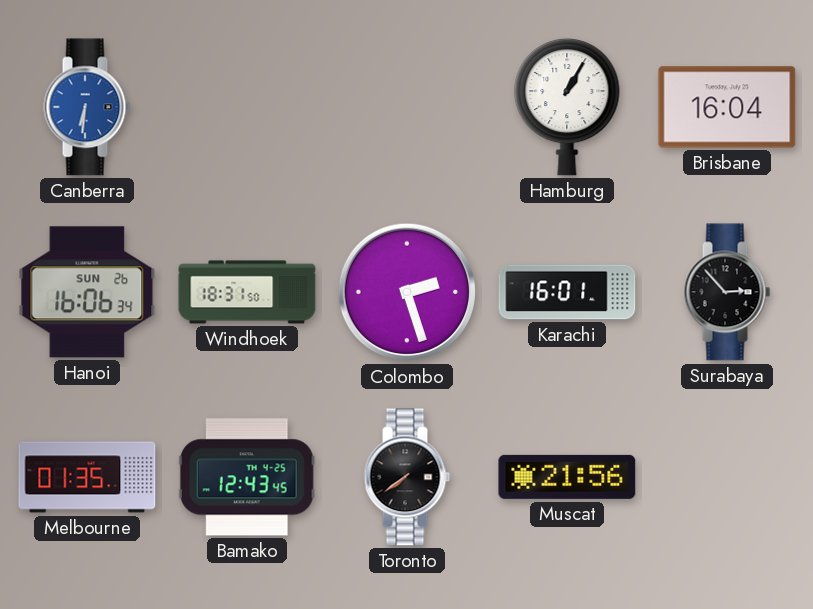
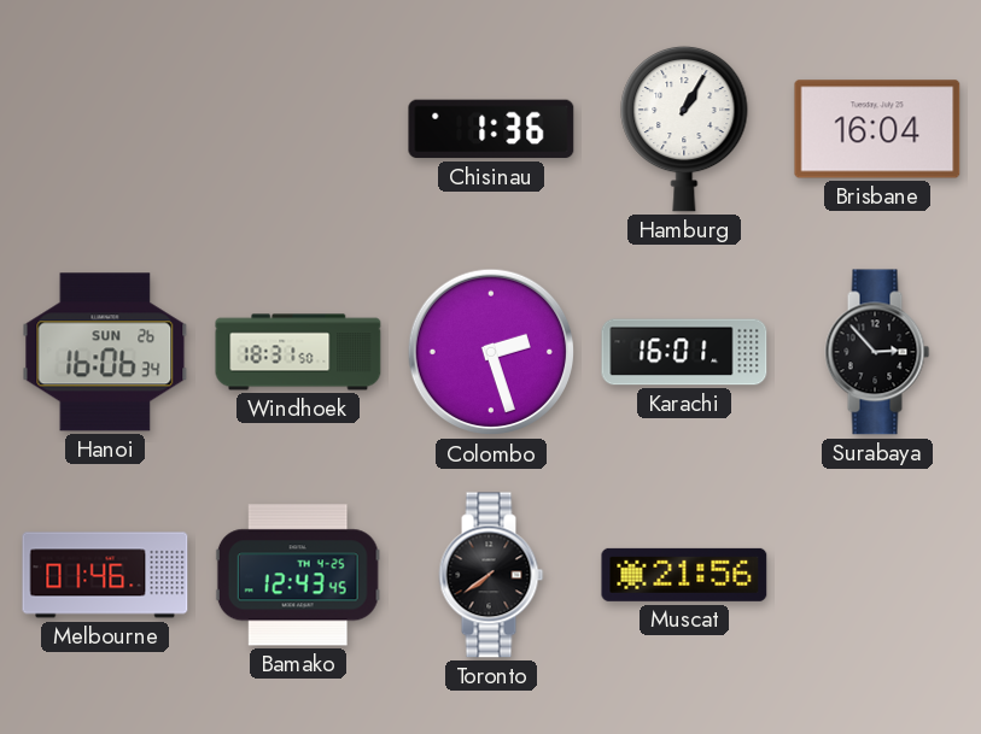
Canberra: 6:31 -> none
Chisinau: none -> 1:36
Melbourne: 01:35 -> 01:46
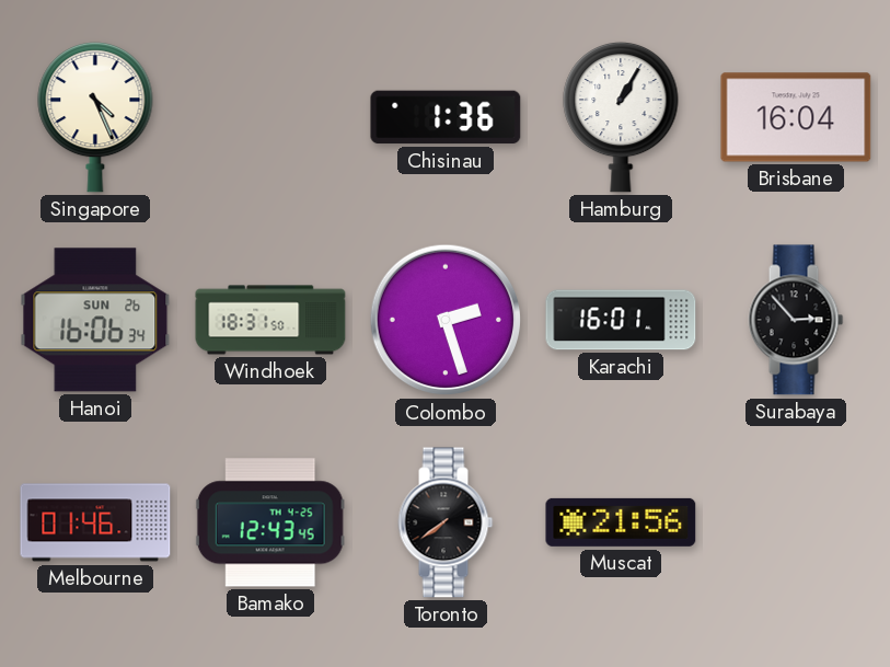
Singapore: none -> 4:26
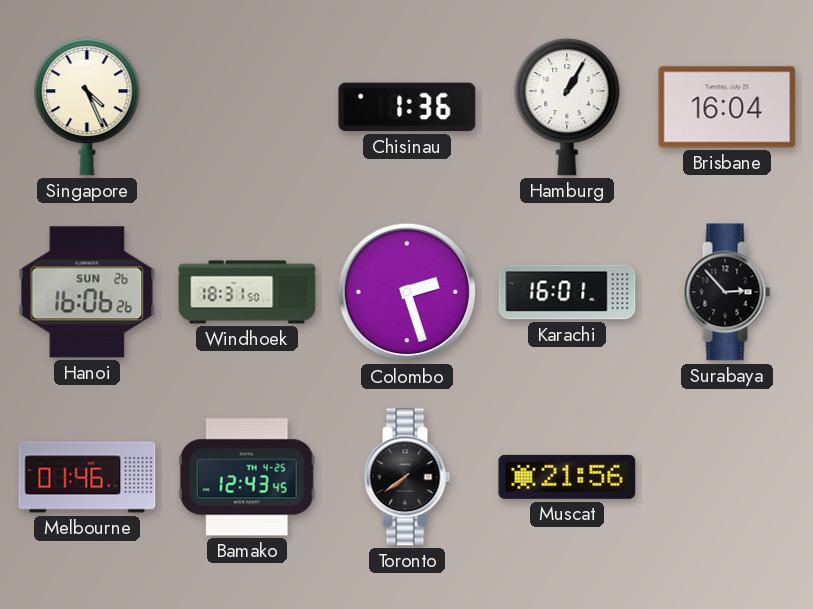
Hanoi: 16:06:34 -> 16:06:26
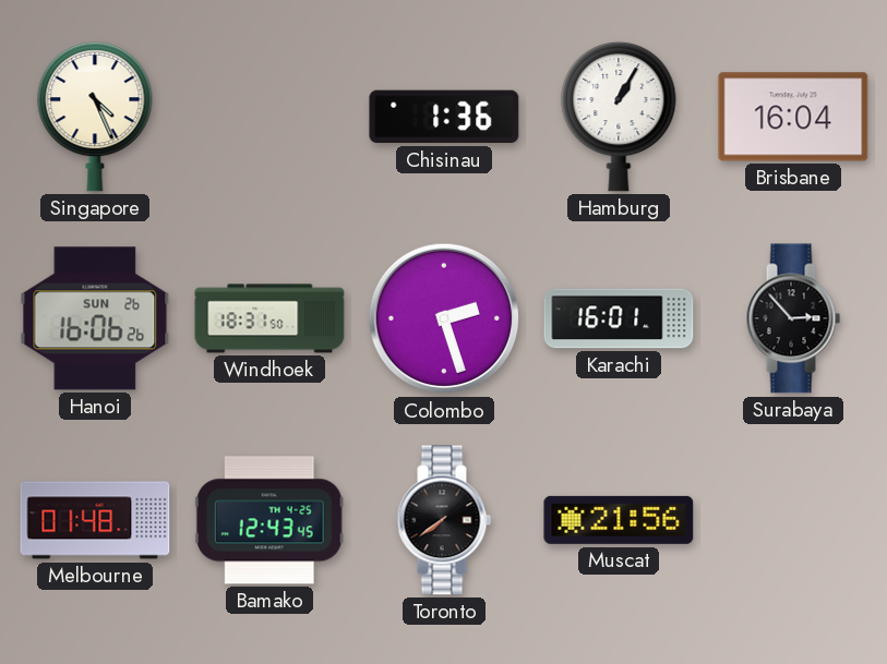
Melbourne: 01:46 -> 01:48
